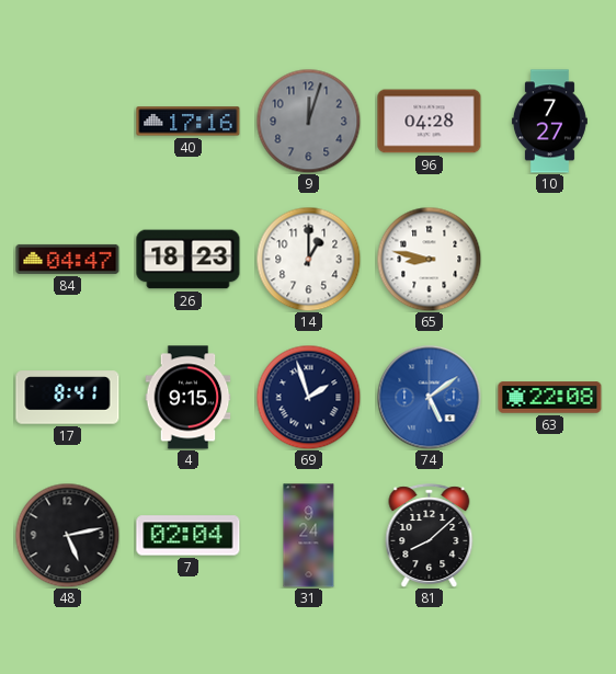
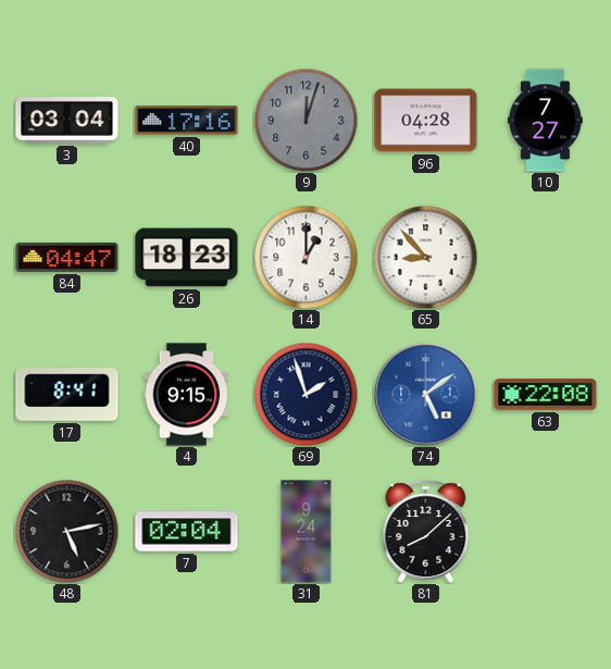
3: none -> 03:04
65: 8:47 -> 8:53
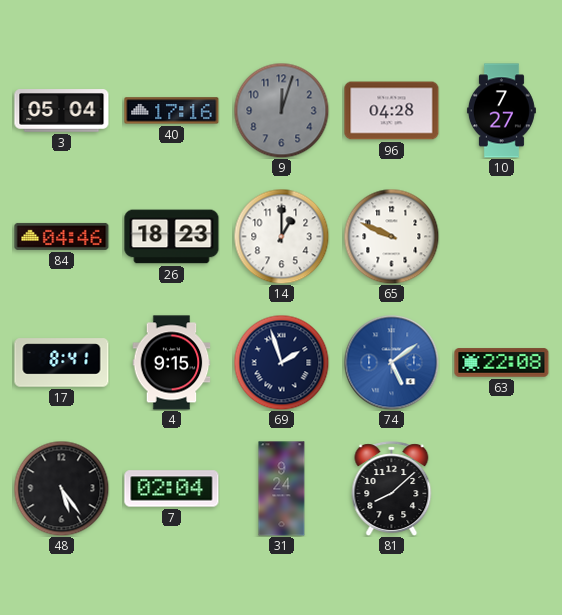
3: 03:04 -> 05:04
84: 04:47 -> 04:46
65: 8:53 -> 9:49
48: 5:13 -> 5:24
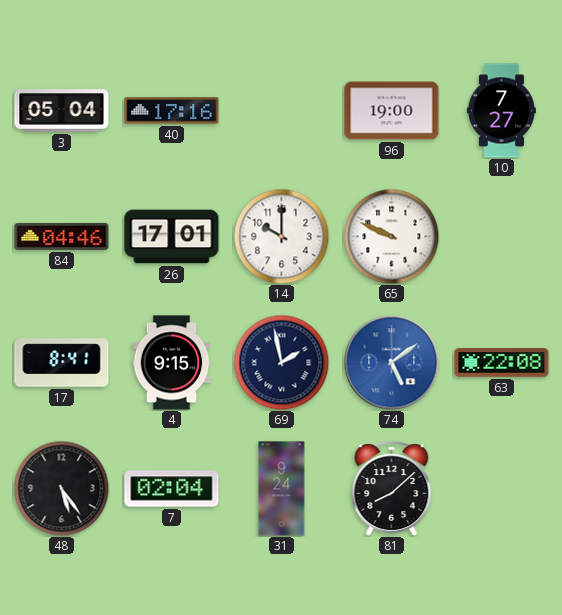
9: 12:03 -> none
96: 04:28 -> 19:00
26: 18:23 -> 17:01
14: 1:00 -> 10:00
69: 1:57 -> 1:58
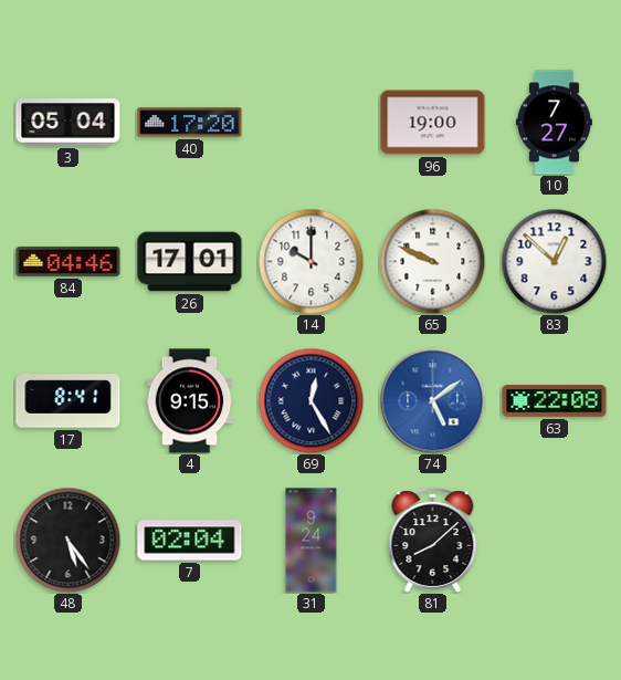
40: 17:16 -> 17:20
83: none -> 12:52
69: 1:58 -> 12:25
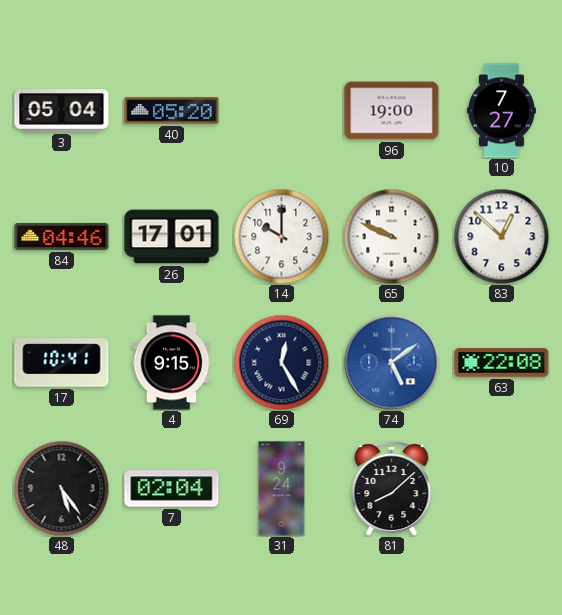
40: 17:20 -> 05:20
17: 8:41 -> 10:41
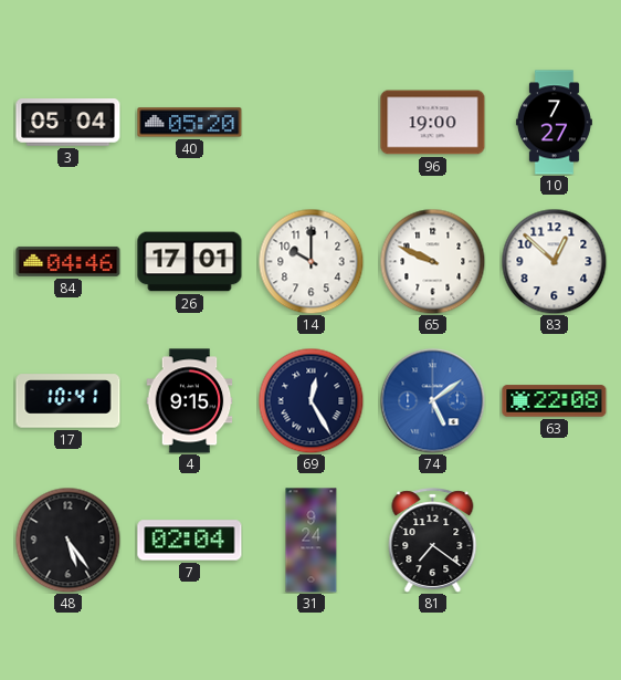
81: 8:08 -> 7:21
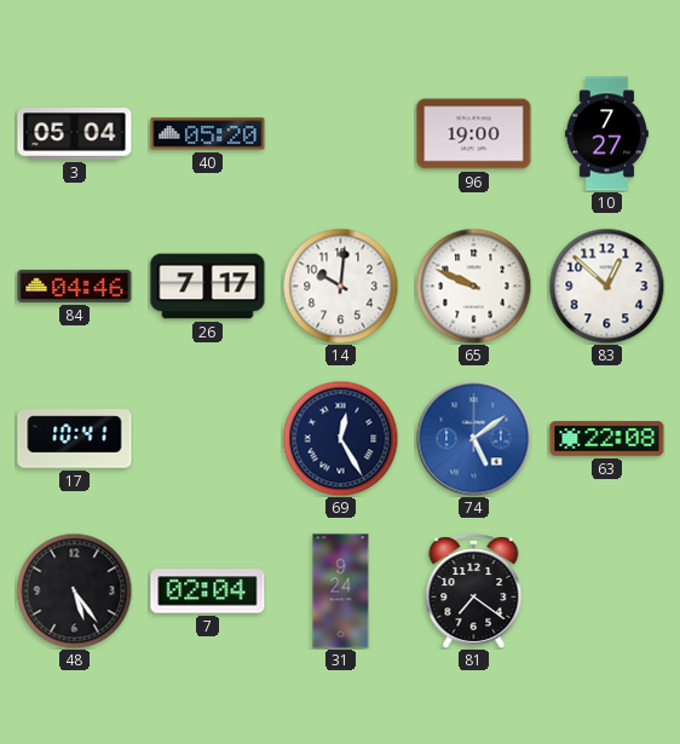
26: 17:01 -> 7:17
14: 10:00 -> 10:01
4: 9:15 -> none
